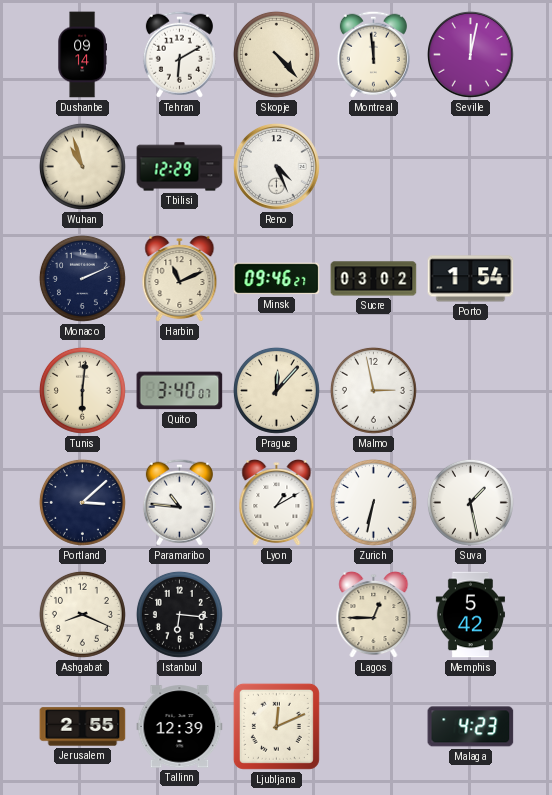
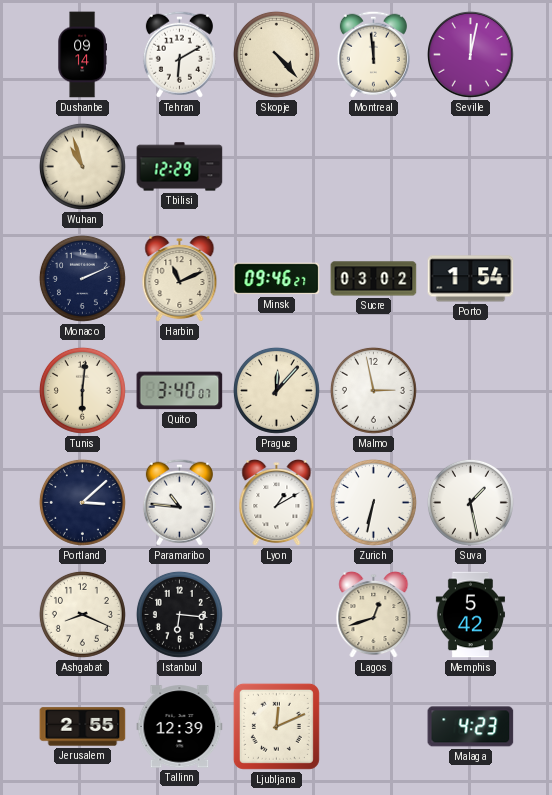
Reno: 4:26 -> none
Lagos: 12:45 -> 12:42
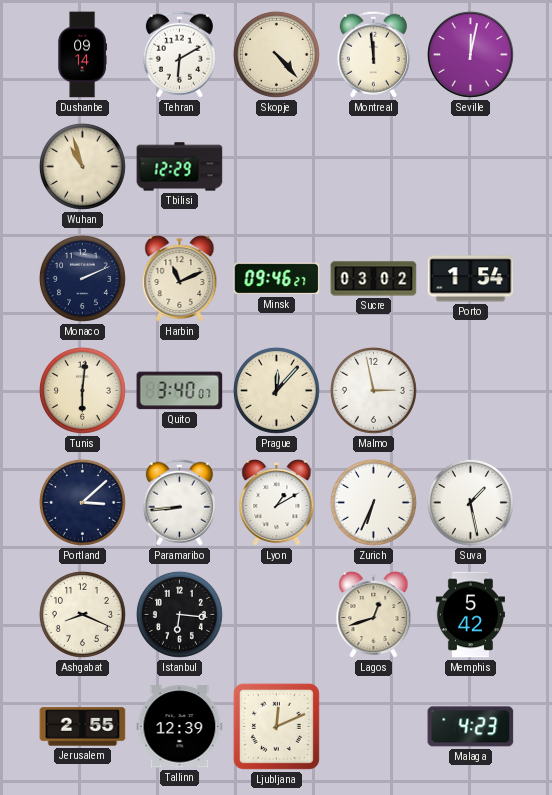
Paramaribo: 10:46 -> 8:44
Zurich: 6:32 -> 6:34
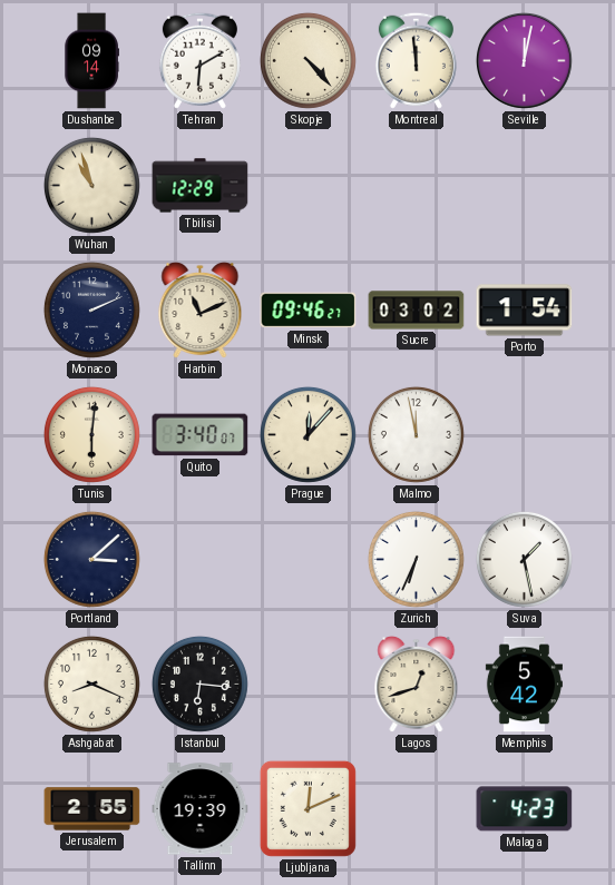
Malmo: 2:58 -> 11:58
Paramaribo: 8:44 -> none
Lyon: 1:10 -> none
Tallinn: 12:39 -> 19:39
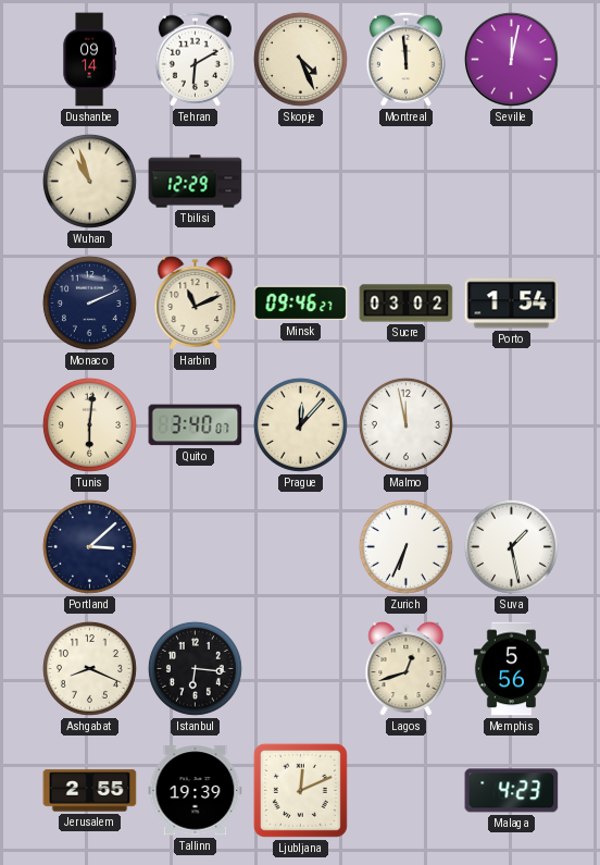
Skopje: 4:23 -> 4:26
Memphis: 5:42 -> 5:56
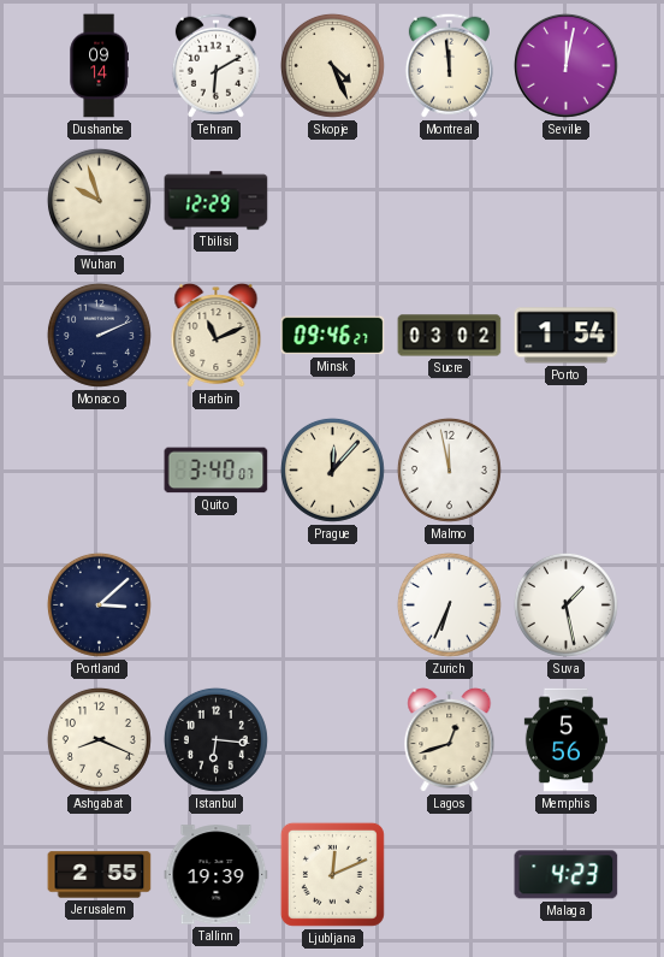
Wuhan: 10:57 -> 9:57
Tunis: 6:01 -> none
